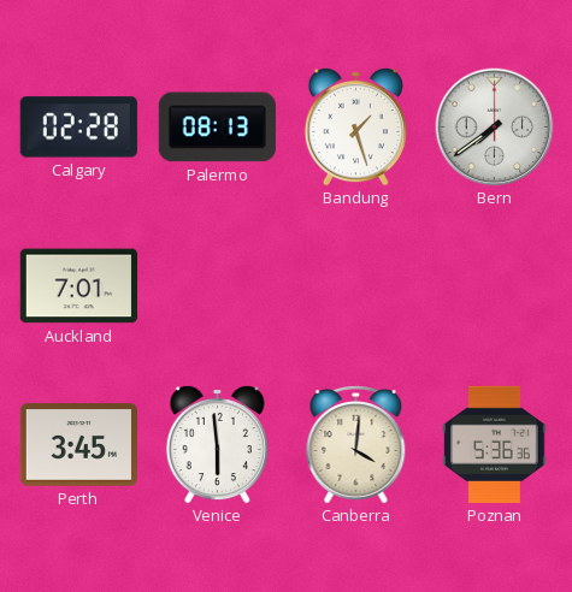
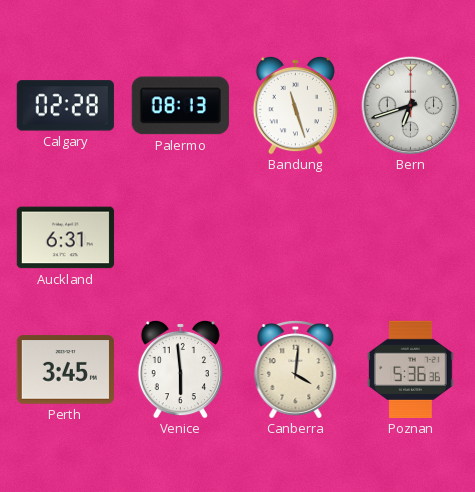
Bandung: 1:27 -> 11:27
Bern: 7:39 -> 6:42
Auckland: 7:01 -> 6:31
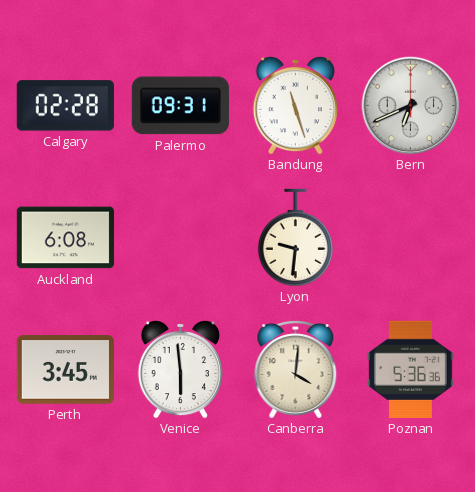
Palermo: 08:13 -> 09:31
Bern: 6:42 -> 6:41
Auckland: 6:31 -> 6:08
Lyon: none -> 9:31
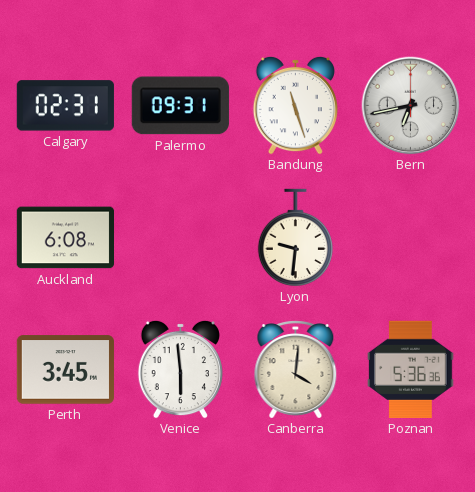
Calgary: 02:28 -> 02:31
Bern: 6:41 -> 6:43
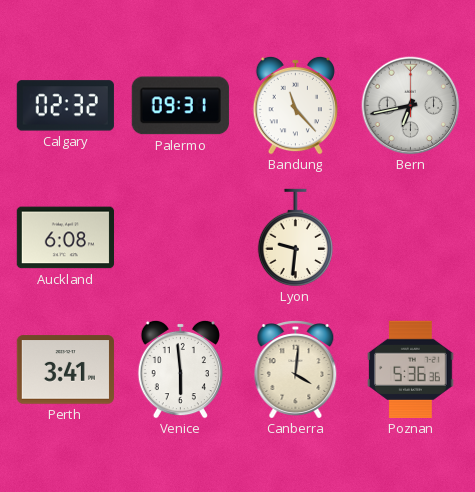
Calgary: 02:31 -> 02:32
Bandung: 11:27 -> 11:23
Perth: 3:45 -> 3:41
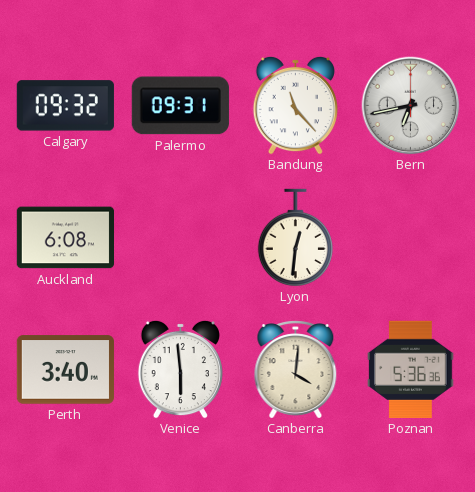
Calgary: 02:32 -> 09:32
Lyon: 9:31 -> 12:31
Perth: 3:41 -> 3:40
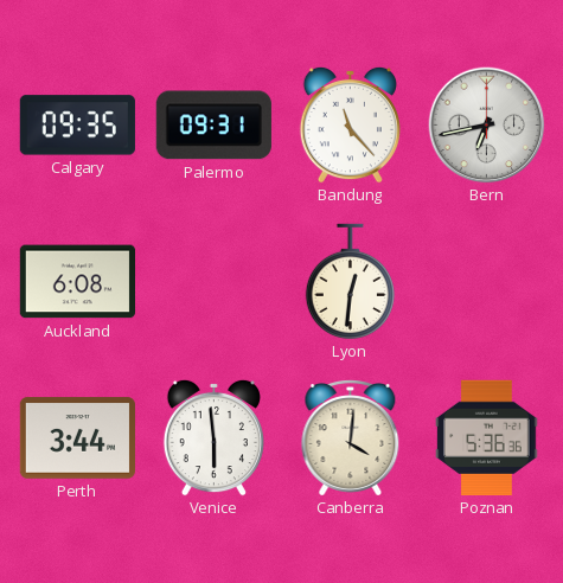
Calgary: 09:32 -> 09:35
Perth: 3:40 -> 3:44
